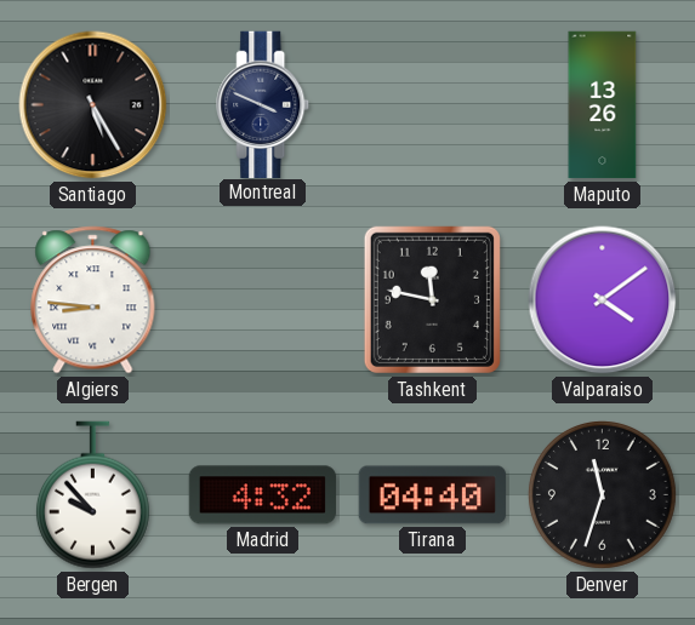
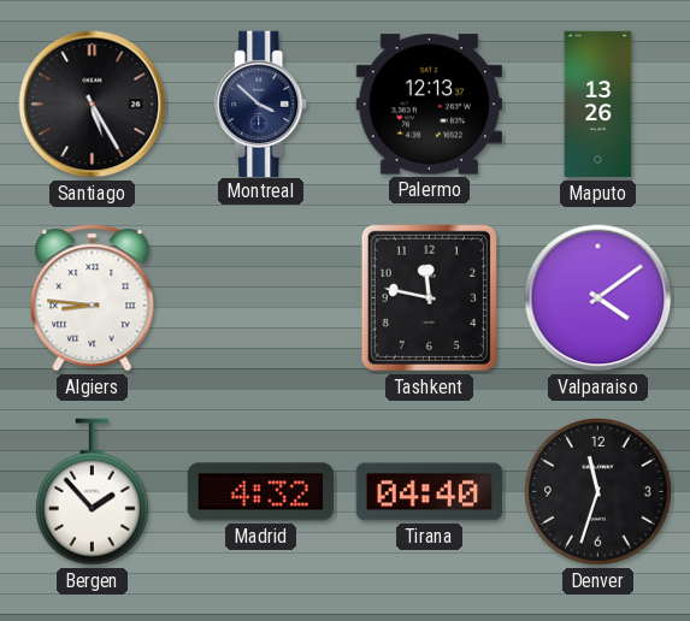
Montreal: 3:49 -> 3:52
Palermo: none -> 12:13
Bergen: 9:53 -> 1:53
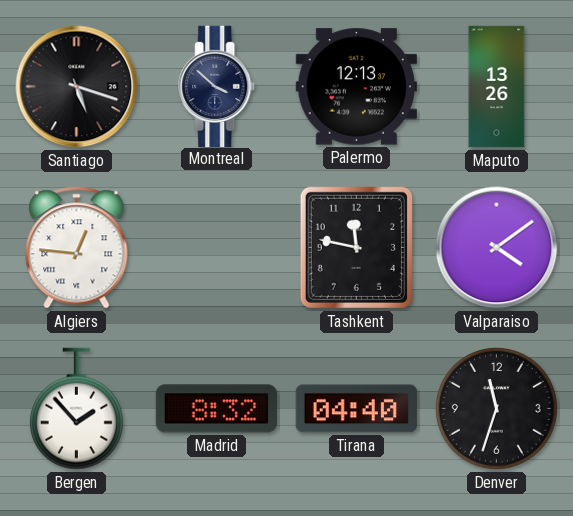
Santiago: 5:25 -> 5:18
Algiers: 8:46 -> 12:46
Madrid: 4:32 -> 8:32
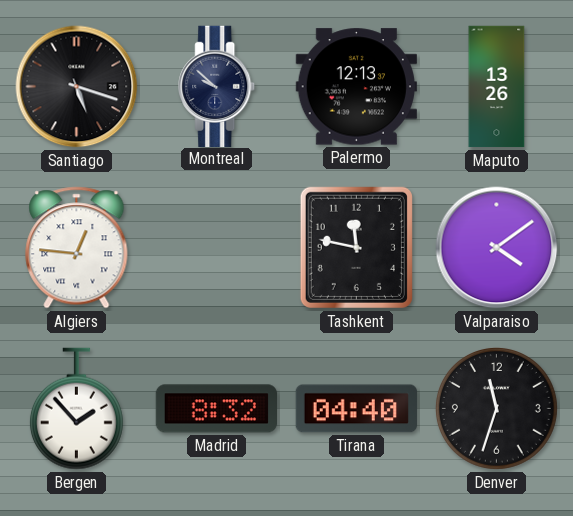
Montreal: 3:52 -> 9:52
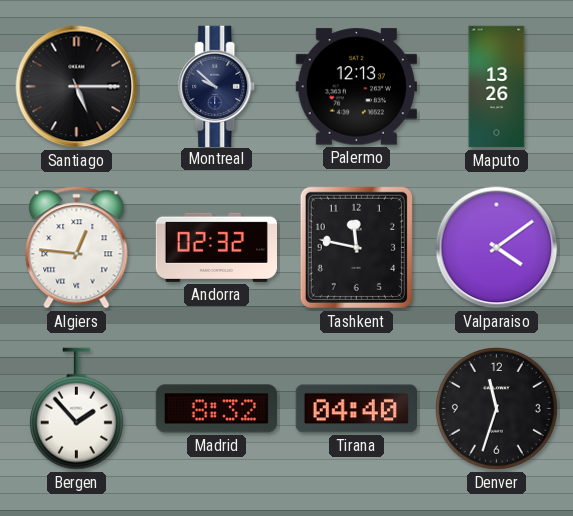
Santiago: 5:18 -> 5:15
Andorra: none -> 02:32
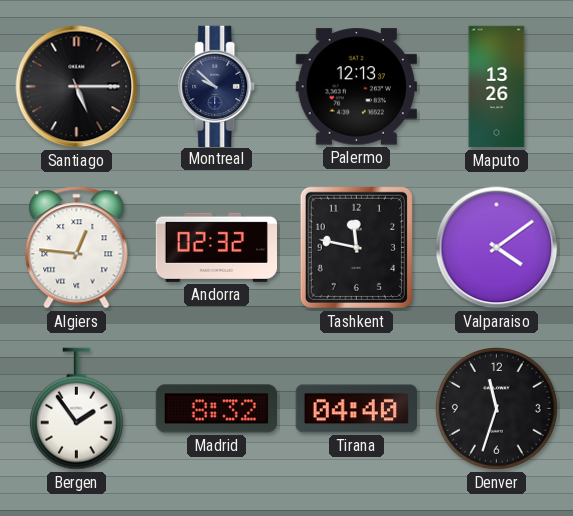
Bergen: 1:53 -> 1:54
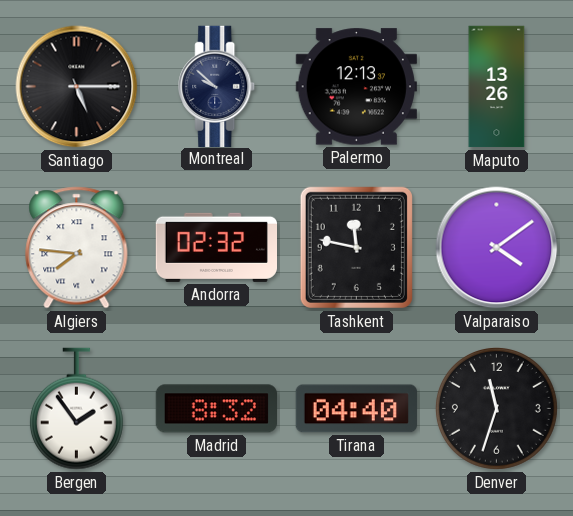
Algiers: 12:46 -> 7:46
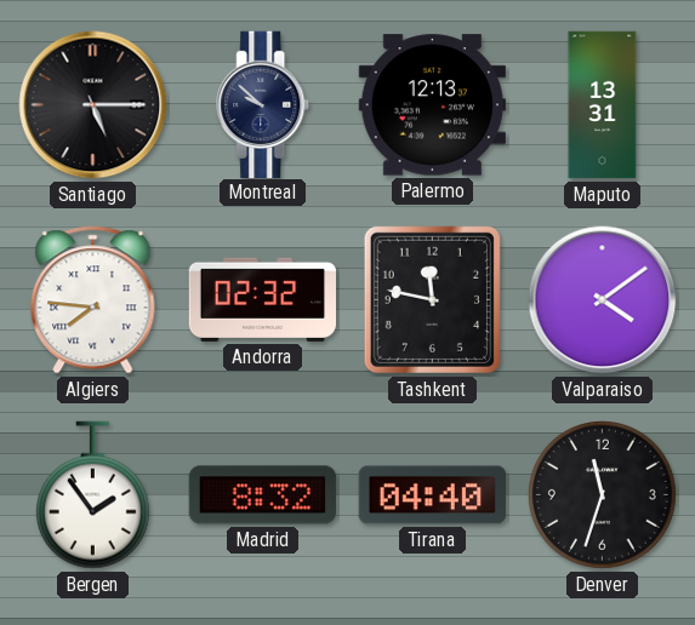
Maputo: 13:26 -> 13:31
